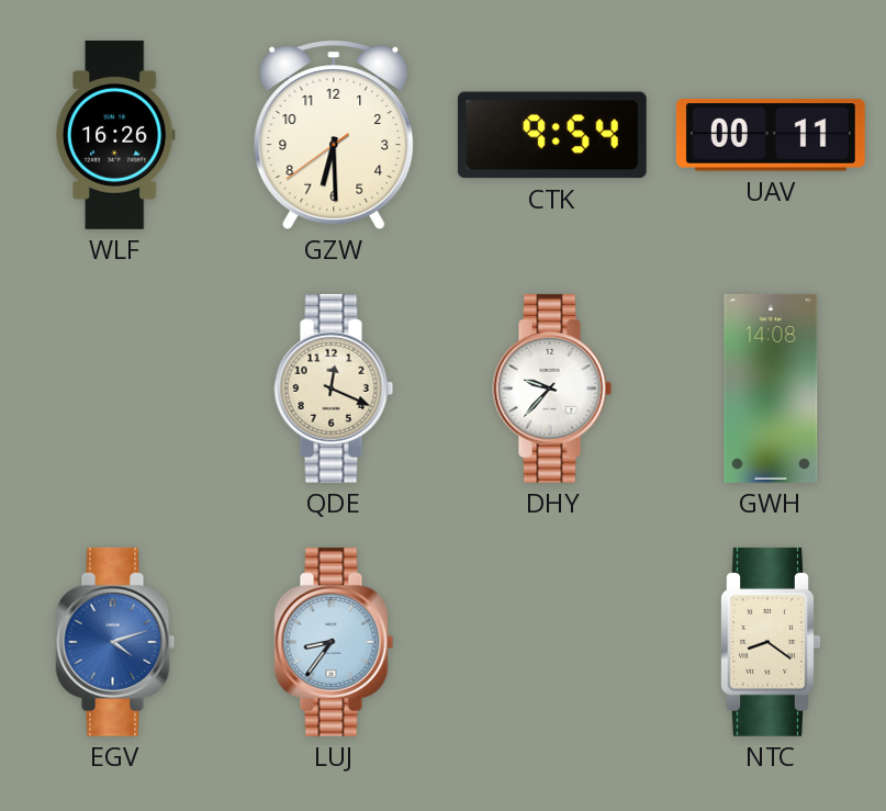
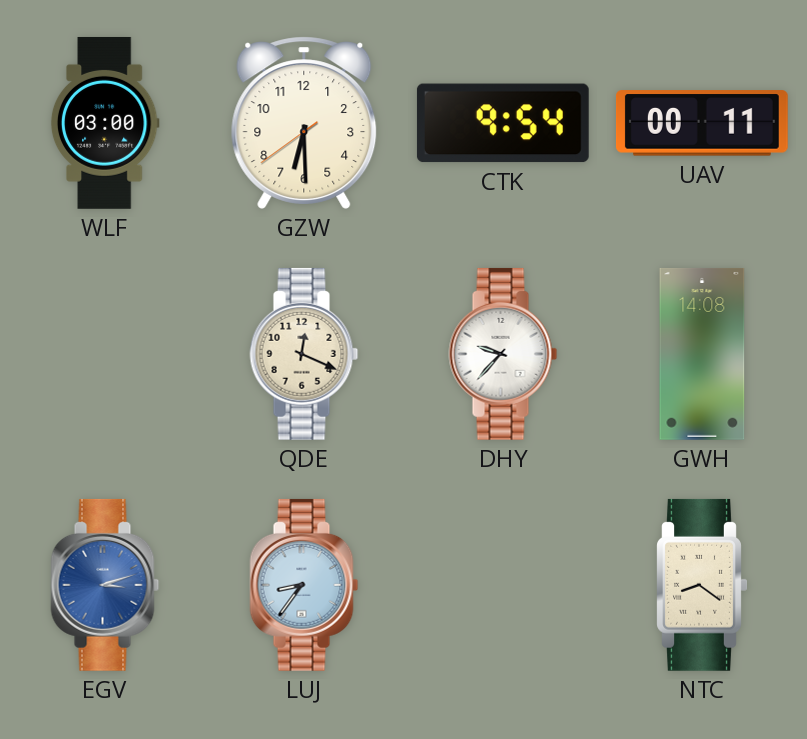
WLF: 16:26 -> 03:00
EGV: 4:12 -> 3:12
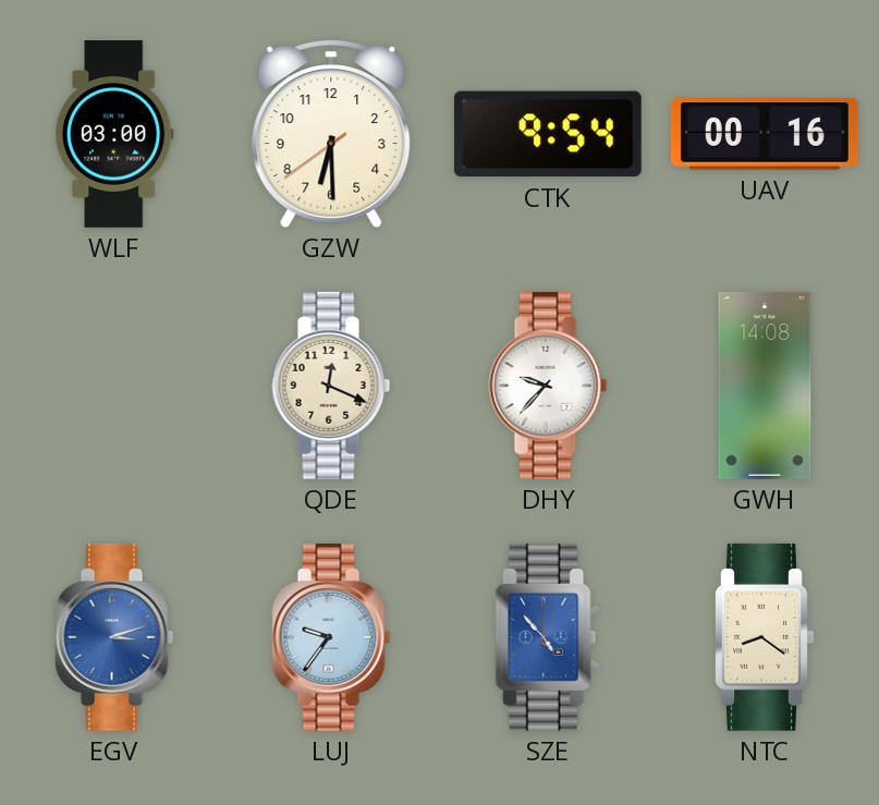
UAV: 00:11 -> 00:16
LUJ: 8:36 -> 9:36
SZE: none -> 4:53
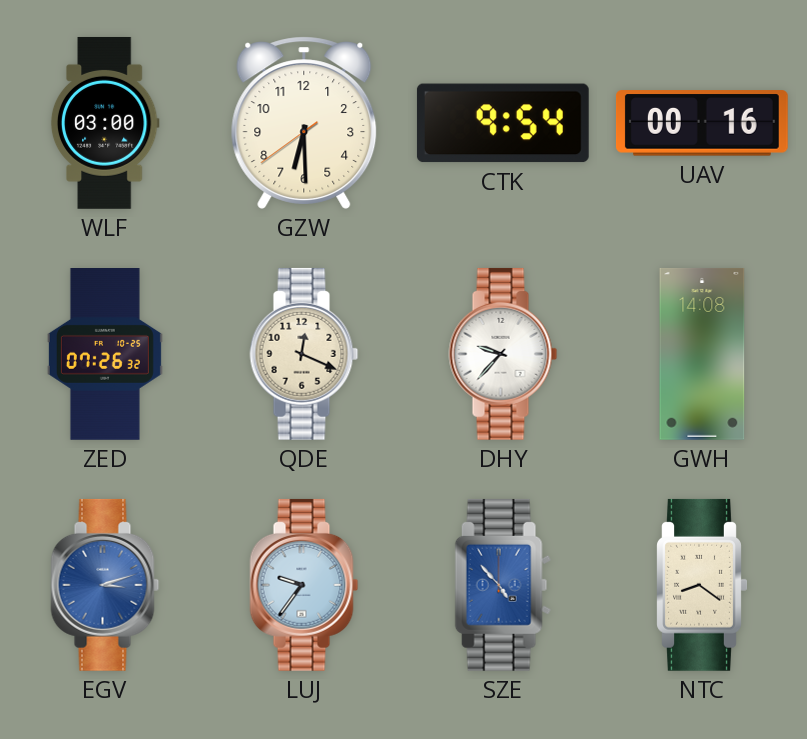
ZED: none -> 07:26
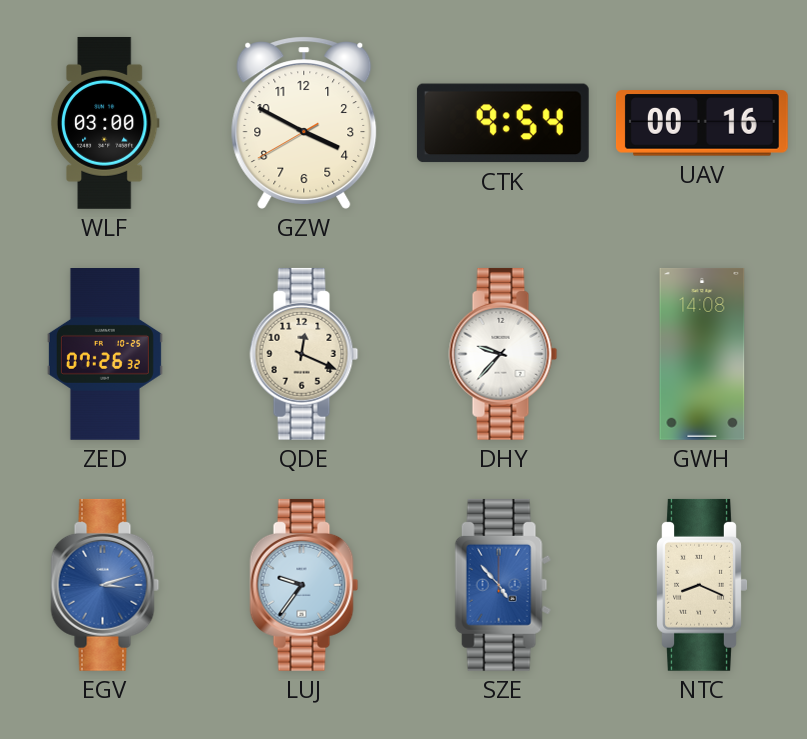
GZW: 6:29 -> 3:49
NTC: 8:21 -> 8:19
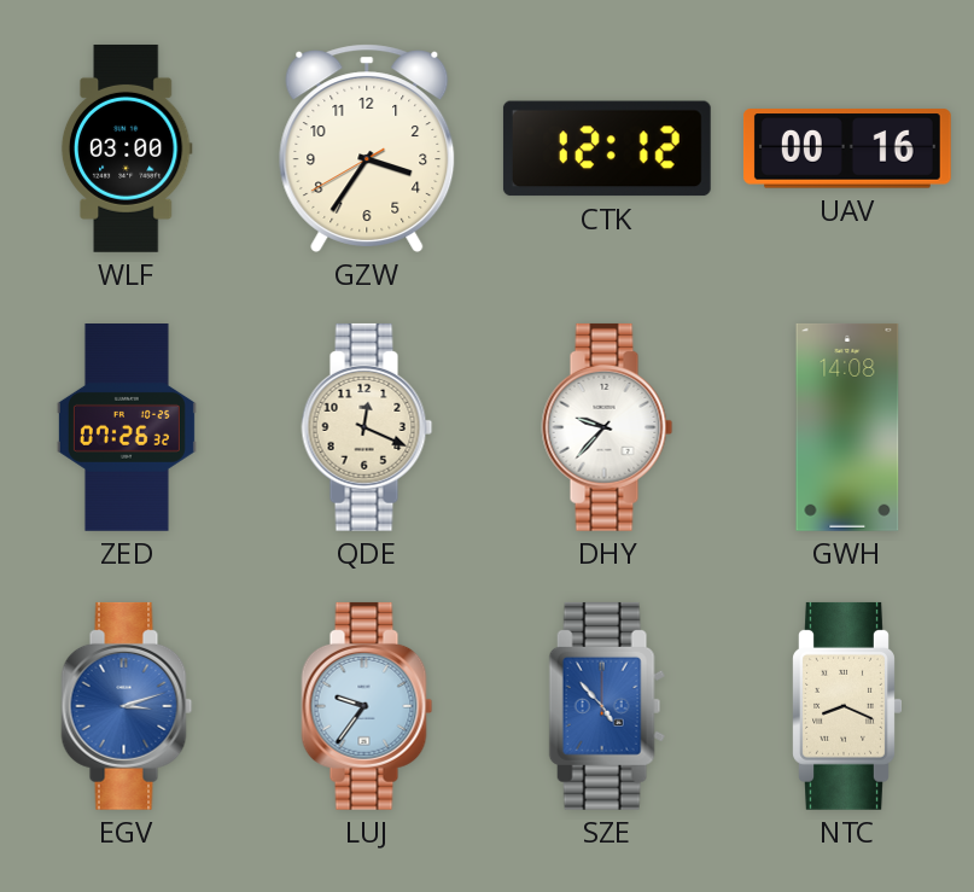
GZW: 3:49 -> 3:35
CTK: 9:54 -> 12:12
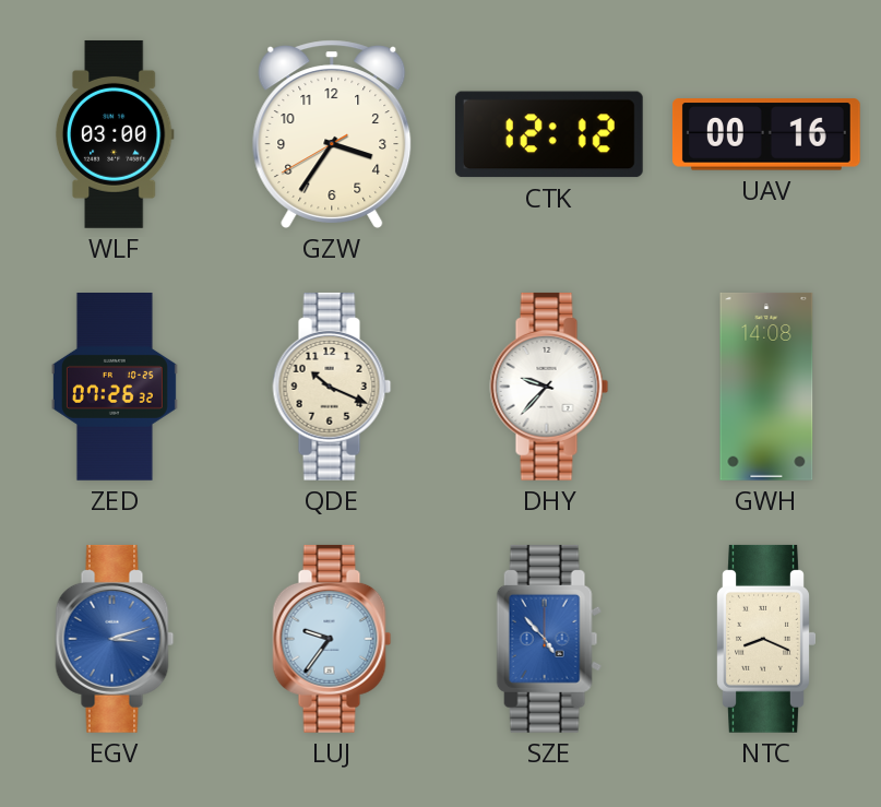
QDE: 12:19 -> 10:19
